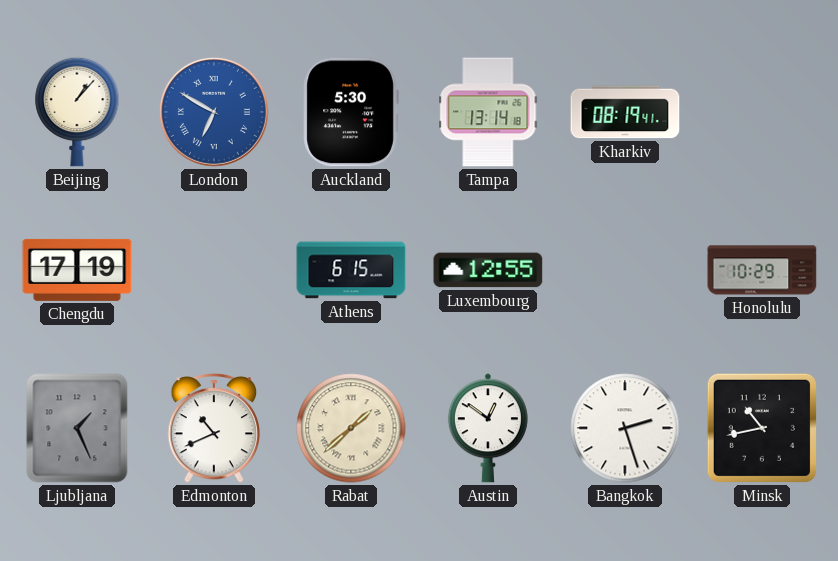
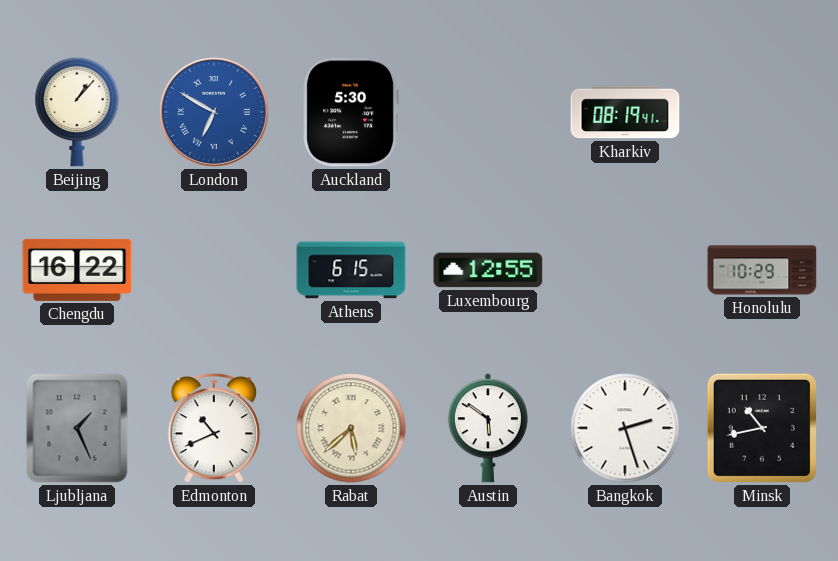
Tampa: 13:14 -> none
Chengdu: 17:19 -> 16:22
Rabat: 1:38 -> 5:38
Austin: 12:51 -> 5:51
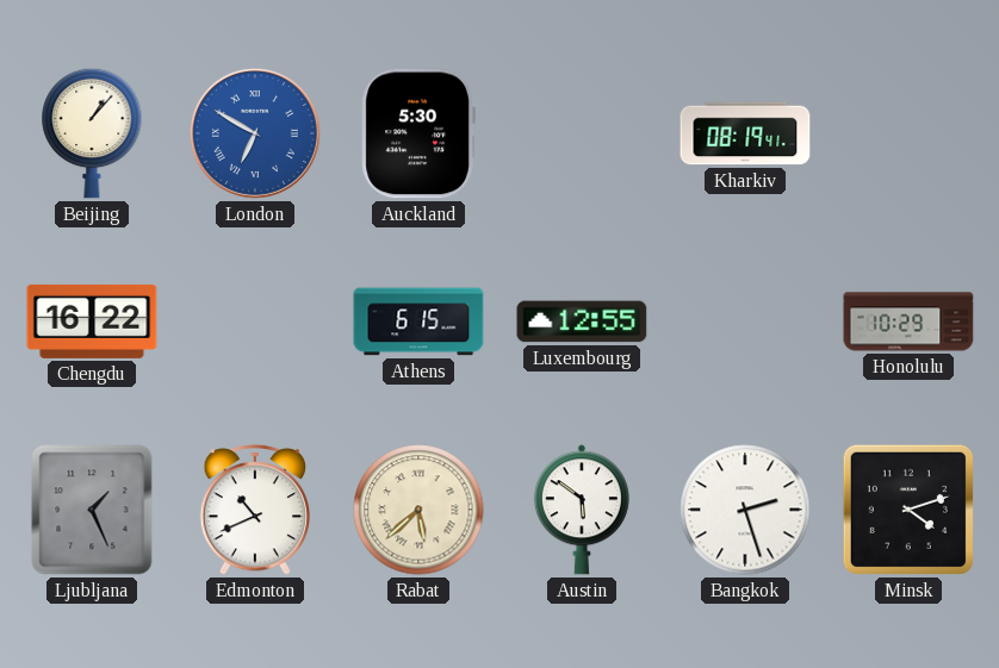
Minsk: 10:43 -> 4:12
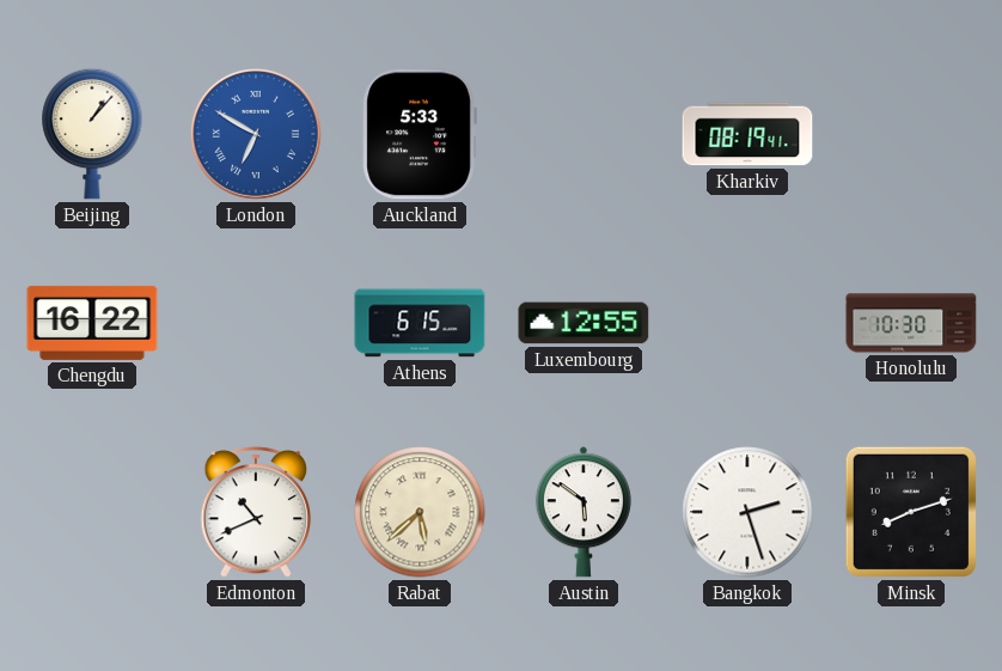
Auckland: 5:30 -> 5:33
Honolulu: 10:29 -> 10:30
Ljubljana: 1:26 -> none
Minsk: 4:12 -> 8:12
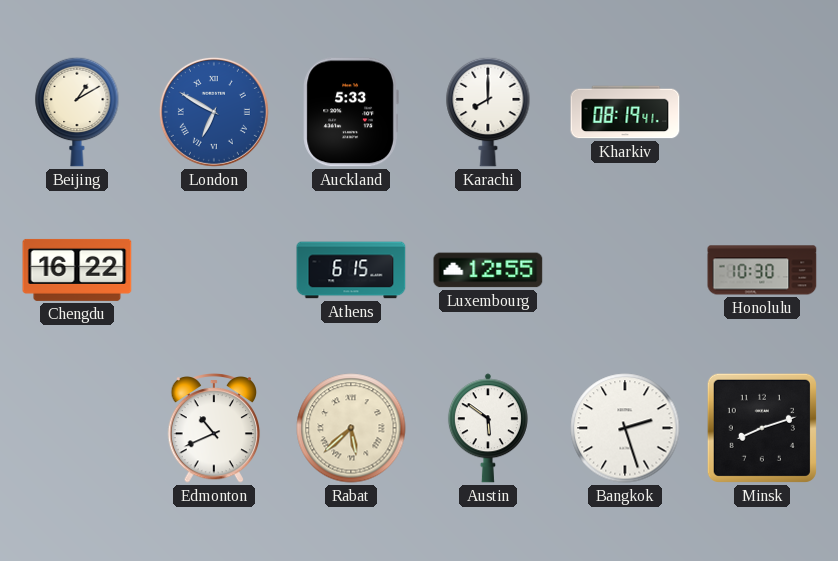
Beijing: 1:07 -> 1:10
Karachi: none -> 8:00
